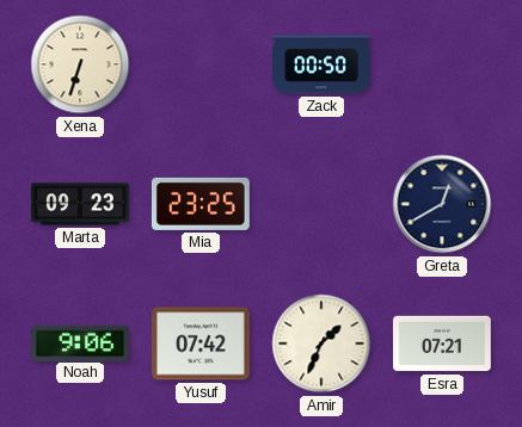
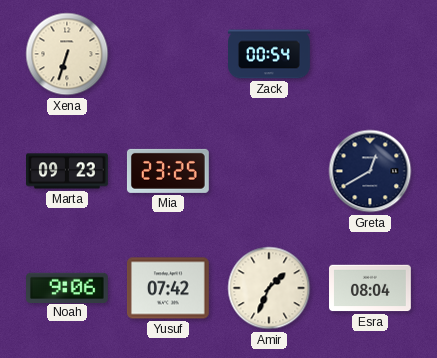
Zack: 00:50 -> 00:54
Esra: 07:21 -> 08:04
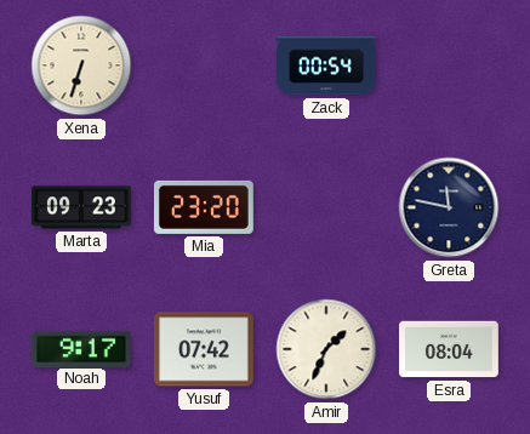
Mia: 23:25 -> 23:20
Greta: 12:40 -> 11:47
Noah: 9:06 -> 9:17
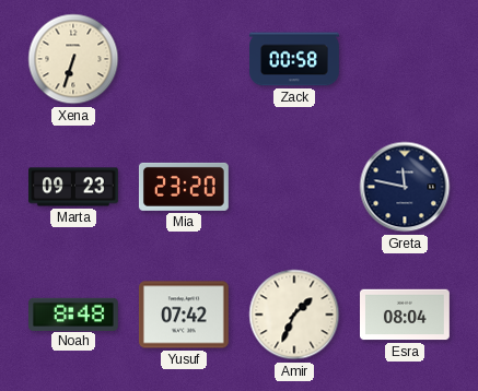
Zack: 00:54 -> 00:58
Noah: 9:17 -> 8:48
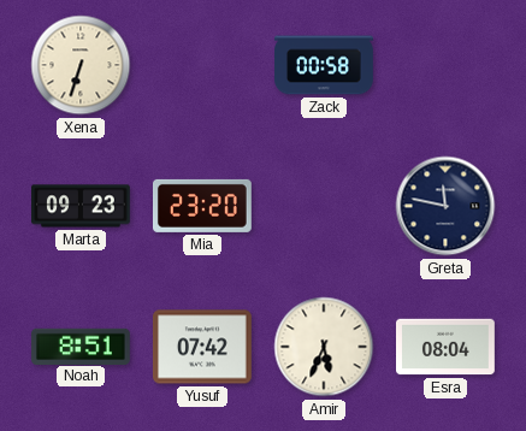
Noah: 8:48 -> 8:51
Amir: 1:34 -> 5:34
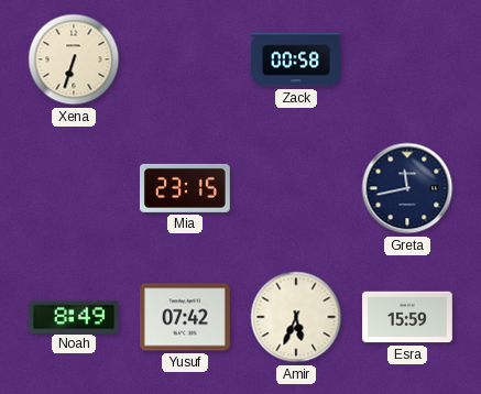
Marta: 09:23 -> none
Mia: 23:20 -> 23:15
Greta: 11:47 -> 11:43
Noah: 8:51 -> 8:49
Esra: 08:04 -> 15:59
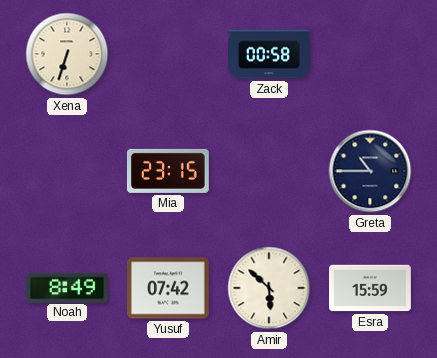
Greta: 11:43 -> 10:45
Amir: 5:34 -> 5:52
